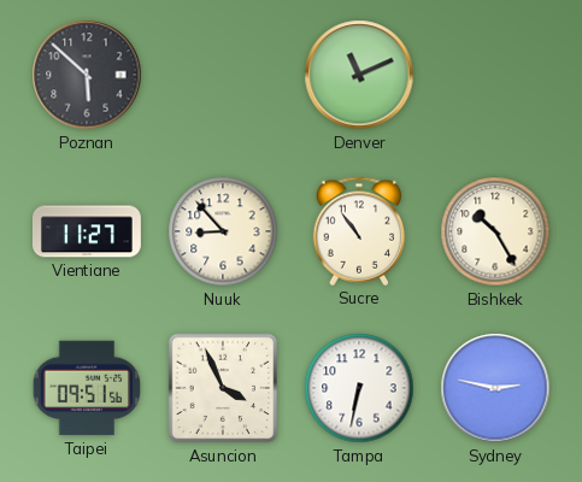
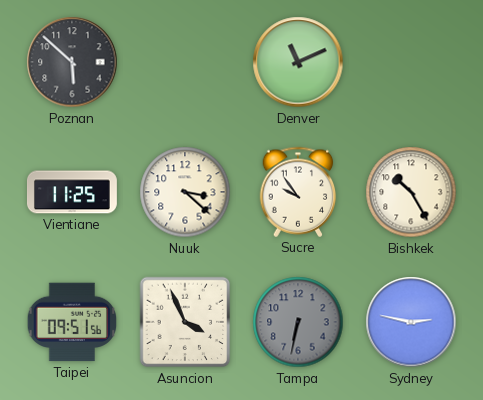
Vientiane: 11:27 -> 11:25
Nuuk: 8:53 -> 3:22
Sucre: 10:54 -> 9:54
Tampa dial: white -> grey
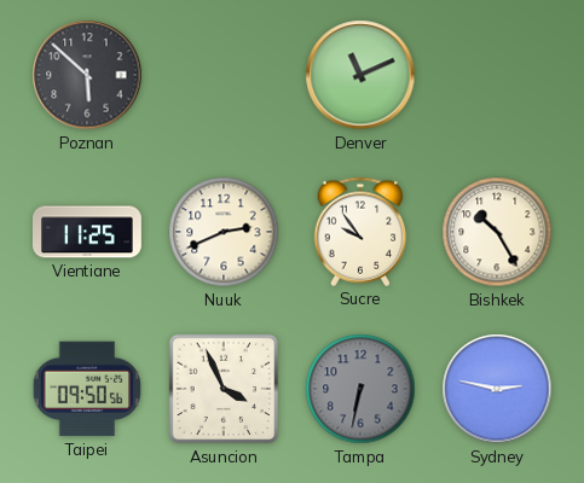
Nuuk: 3:22 -> 2:41
Taipei: 09:51 -> 09:50
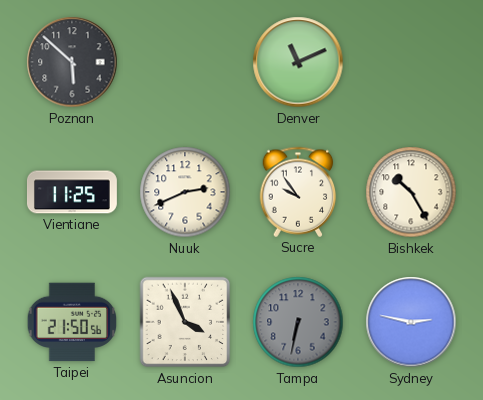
Taipei: 09:50 -> 21:50
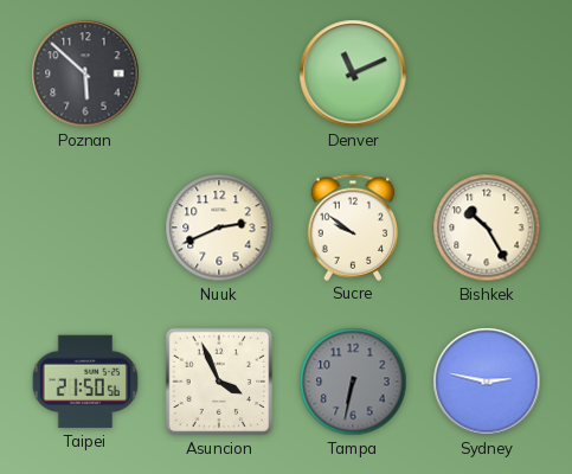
Vientiane: 11:25 -> none
Sucre: 9:54 -> 9:51
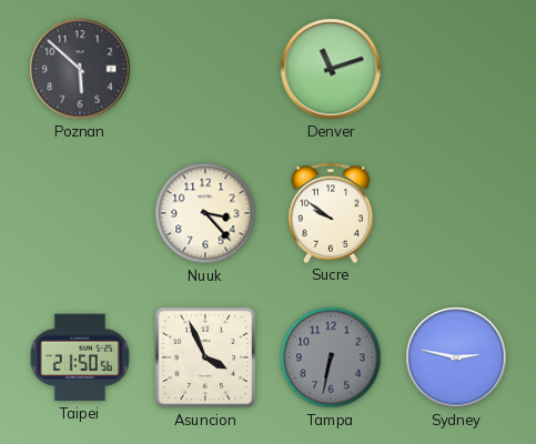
Denver: 11:11 -> 11:12
Nuuk: 2:41 -> 3:23
Bishkek: 10:25 -> none
